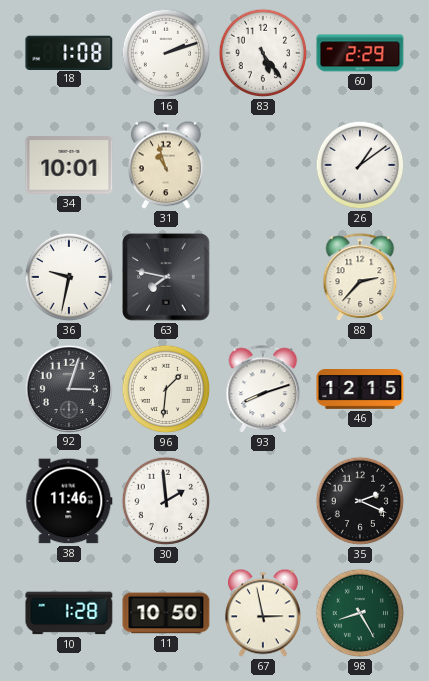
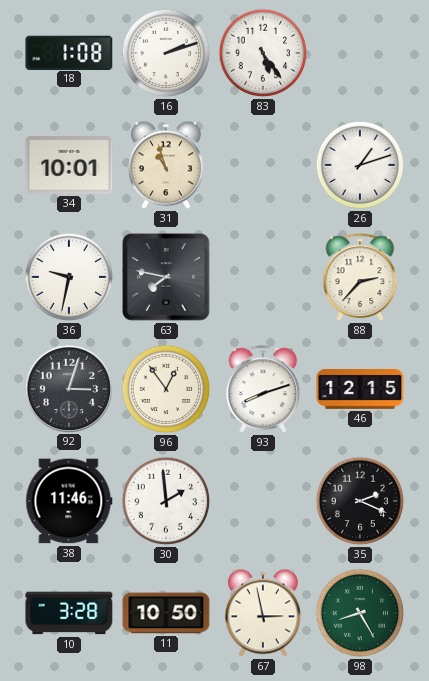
60: 2:29 -> none
26: 1:09 -> 1:12
96: 1:31 -> 12:54
10: 1:28 -> 3:28
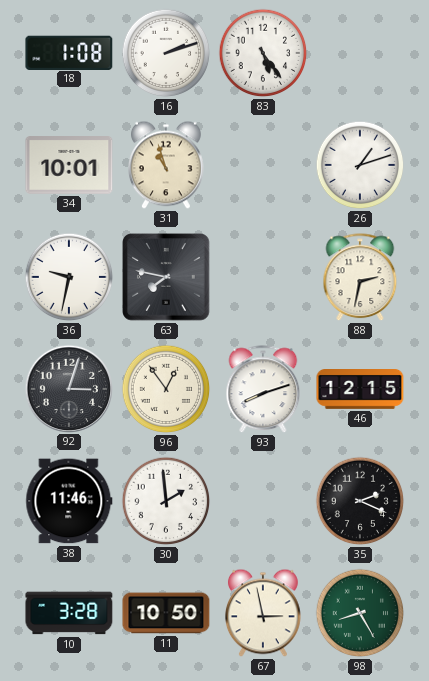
88: 2:37 -> 2:32
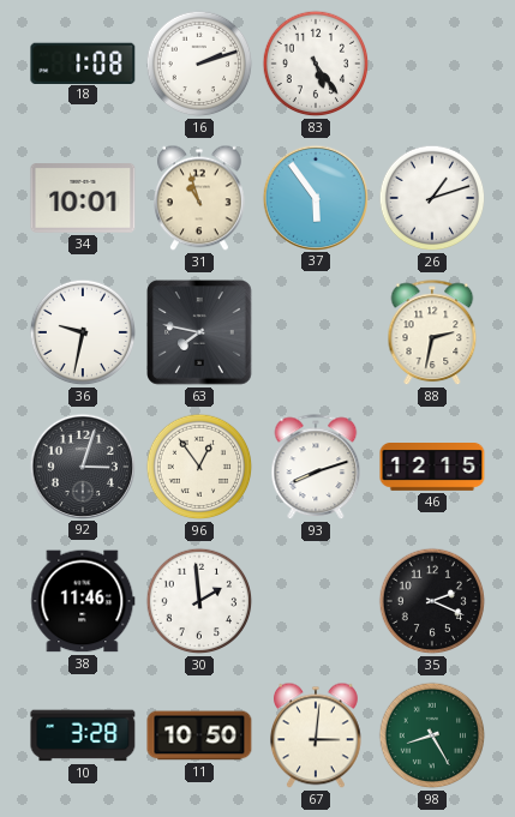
37: none -> 5:54
67: 2:58 -> 3:01
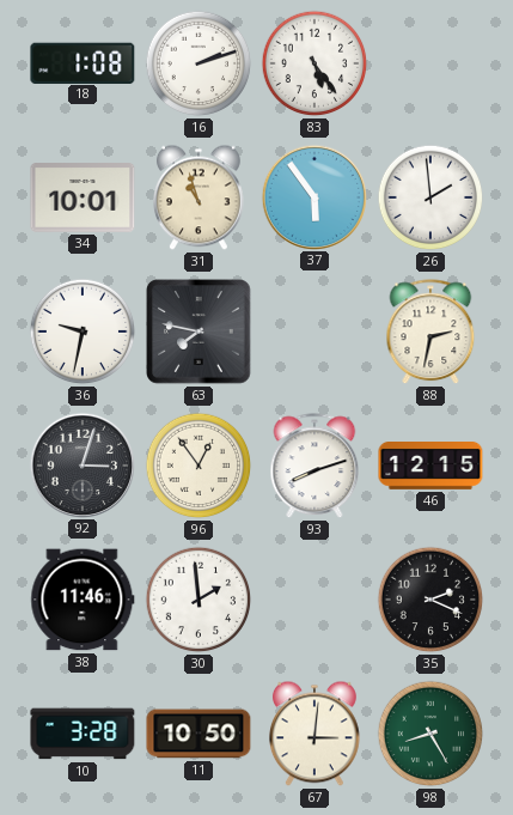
26: 1:12 -> 1:59
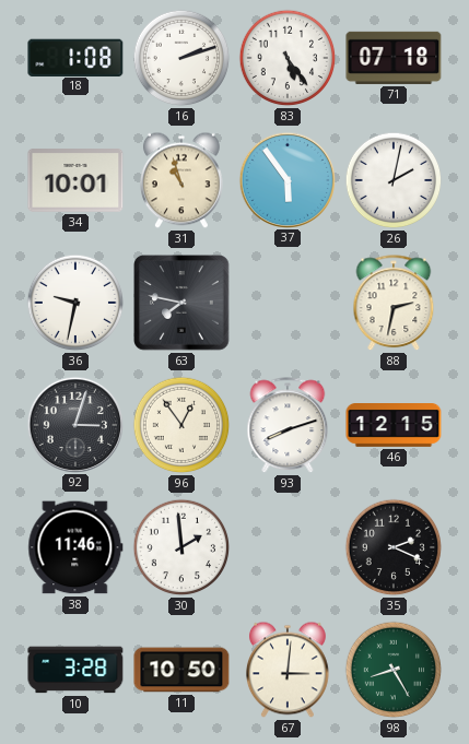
71: none -> 07:18
26: 1:59 -> 2:02
